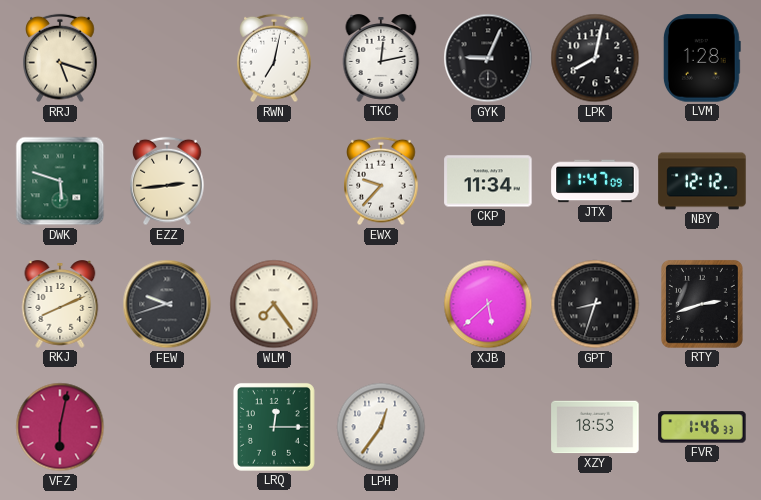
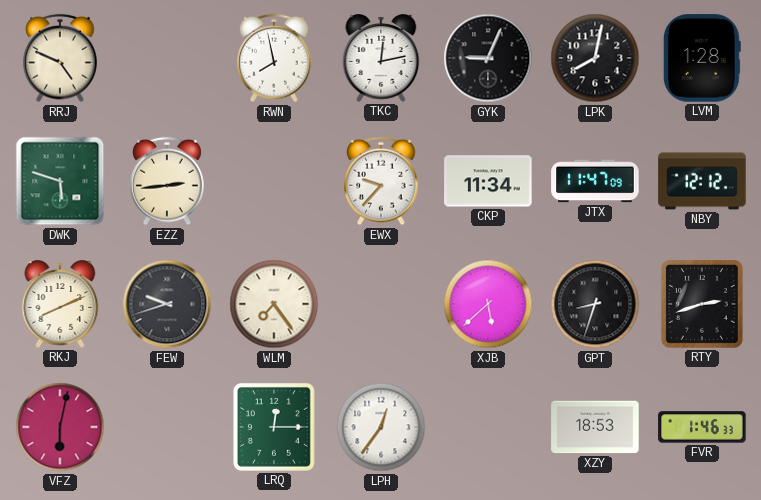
RRJ: 5:18 -> 4:49
RWN: 7:02 -> 7:58
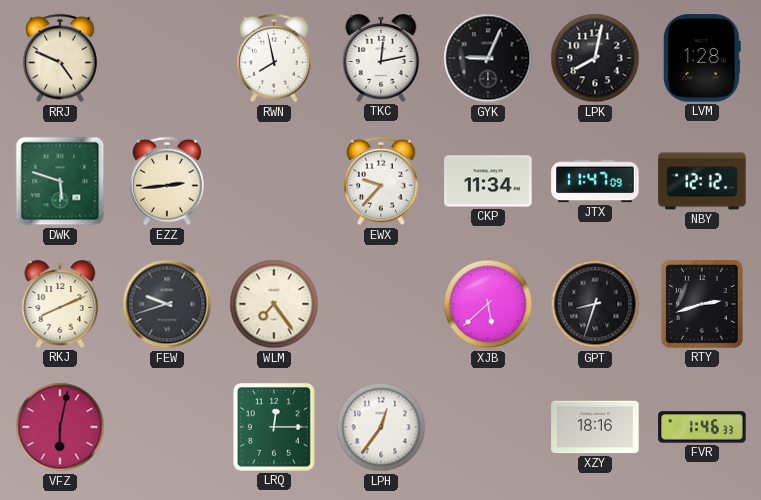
XZY: 18:53 -> 18:16
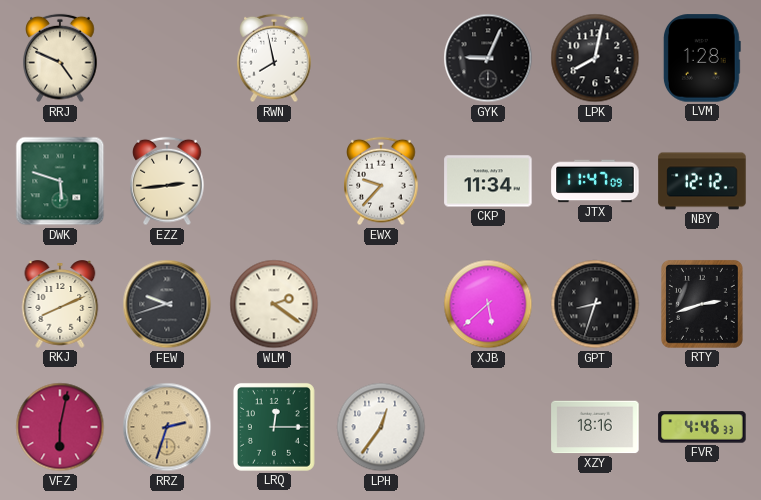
TKC: 12:13 -> none
WLM: 7:24 -> 2:21
RRZ: none -> 2:33
FVR: 1:46 -> 4:46
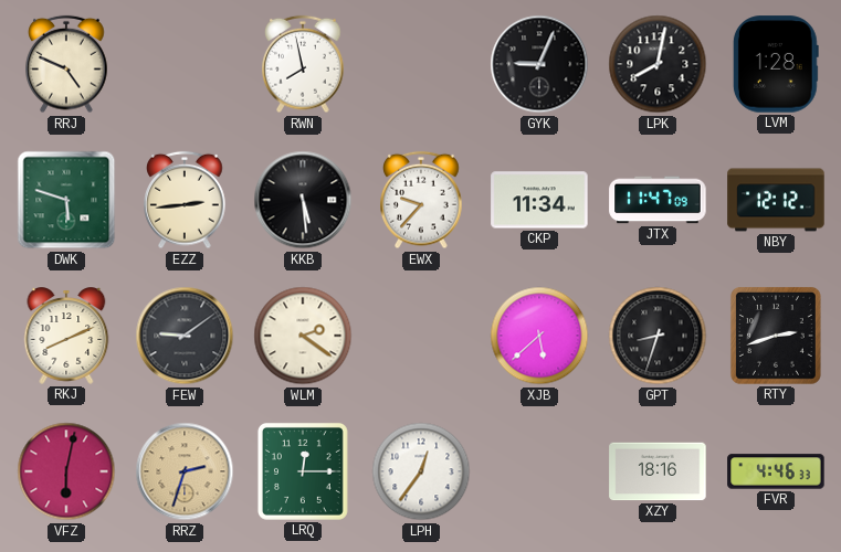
KKB: none -> 5:29
FEW: 9:42 -> 9:09
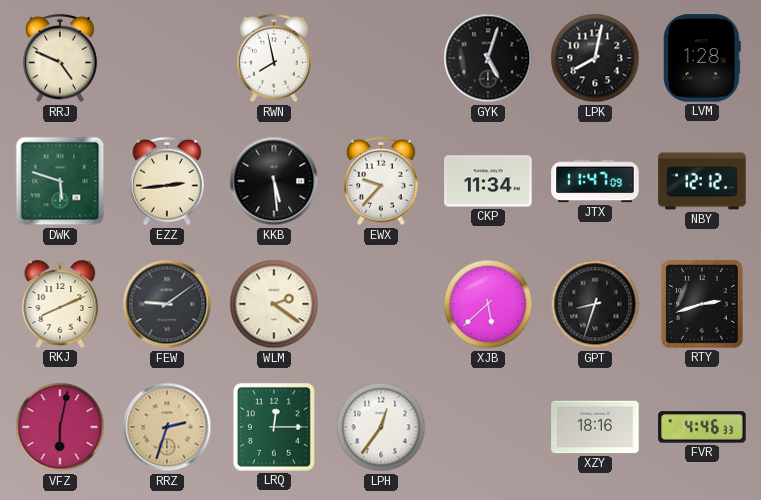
GYK: 9:04 -> 5:03
